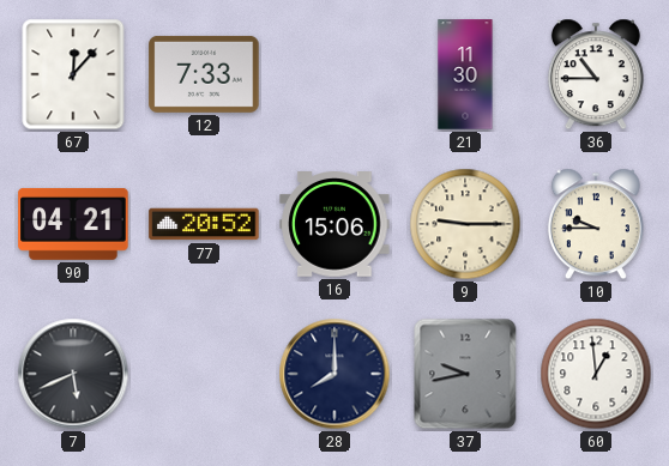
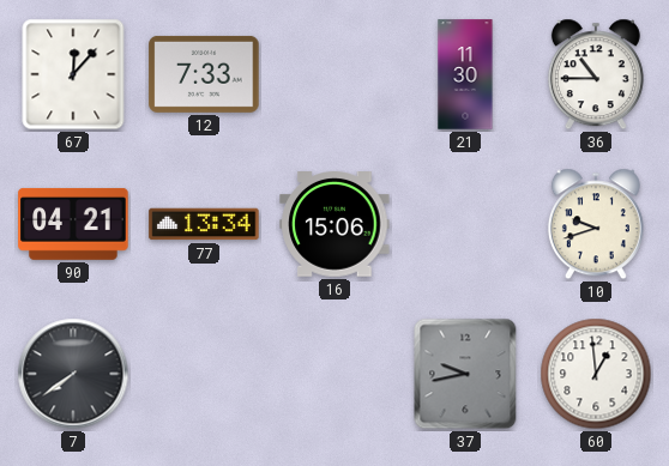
77: 20:52 -> 13:34
9: 9:15 -> none
10: 9:45 -> 9:42
7: 5:41 -> 7:39
28: 8:00 -> none
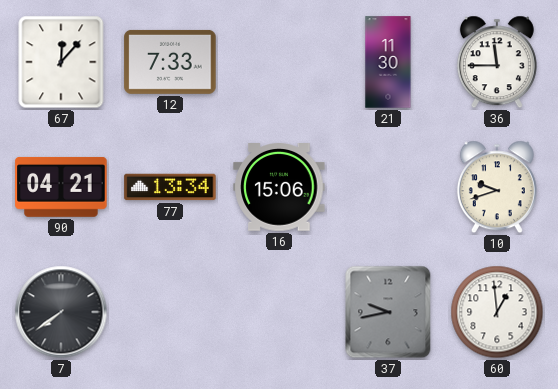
36: 10:45 -> 11:45
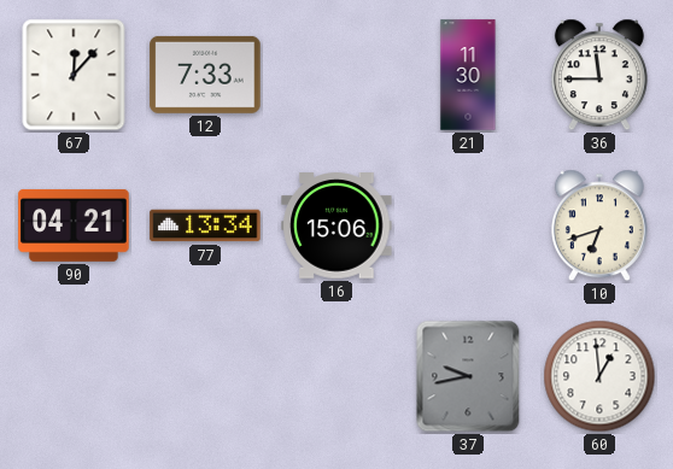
10: 9:42 -> 6:42
7: 7:39 -> none
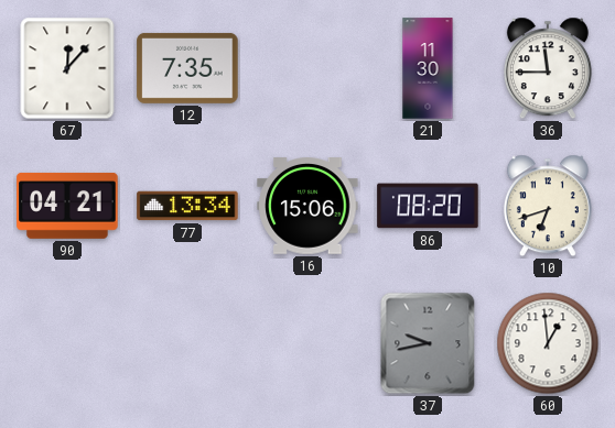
12: 7:33 -> 7:35
86: none -> 08:20
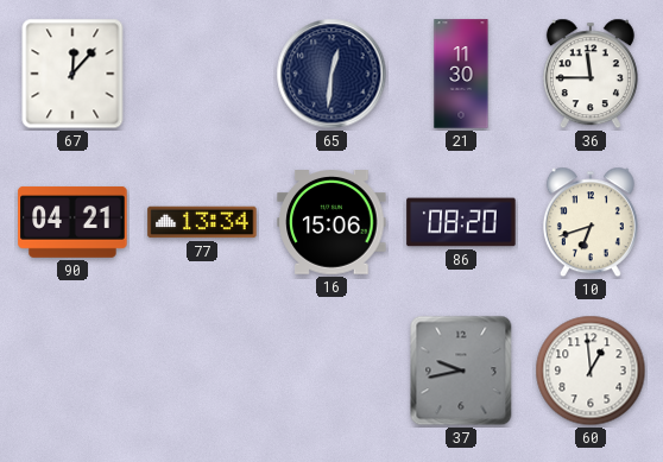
12: 7:35 -> none
65: none -> 12:31
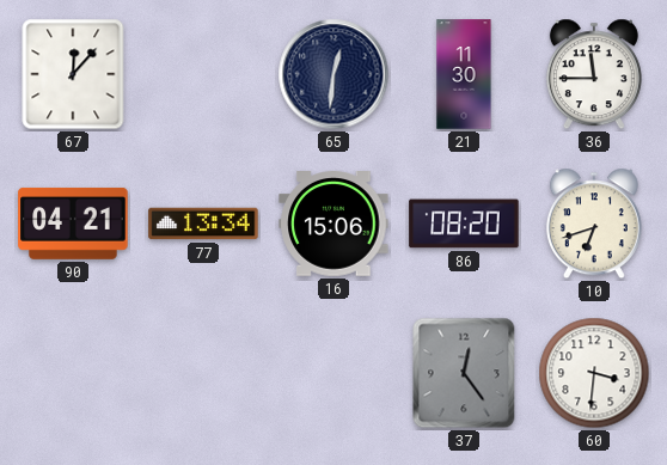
37: 9:43 -> 12:24
60: 12:59 -> 3:31
